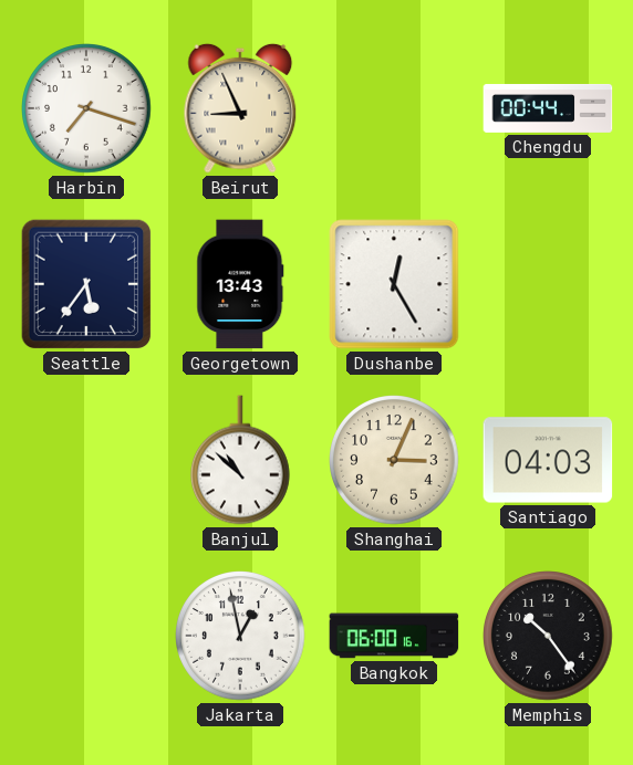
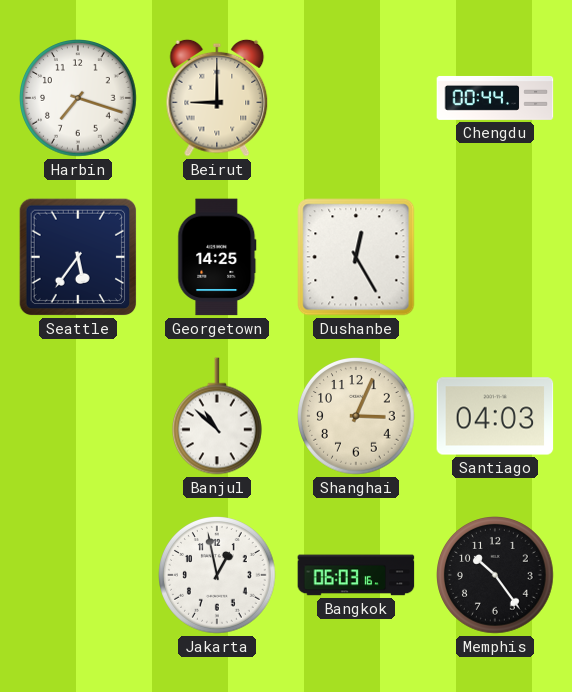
Beirut: 8:56 -> 9:00
Georgetown: 13:43 -> 14:25
Bangkok: 06:00 -> 06:03
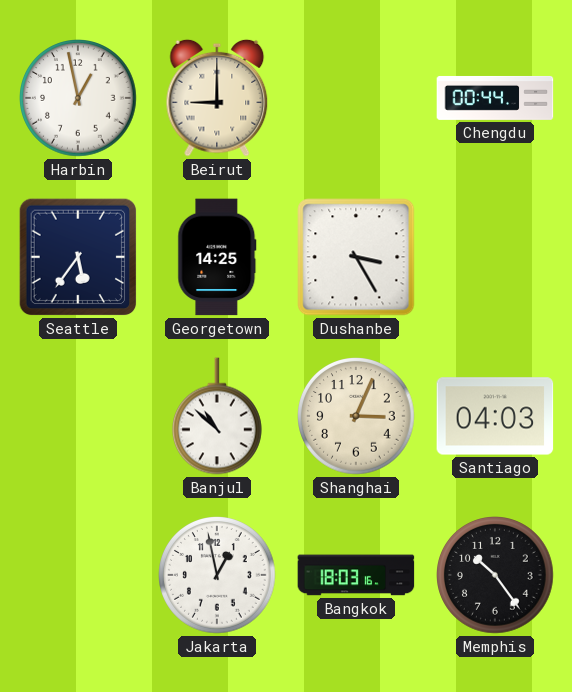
Harbin: 7:18 -> 12:58
Dushanbe: 12:25 -> 3:25
Bangkok: 06:03 -> 18:03
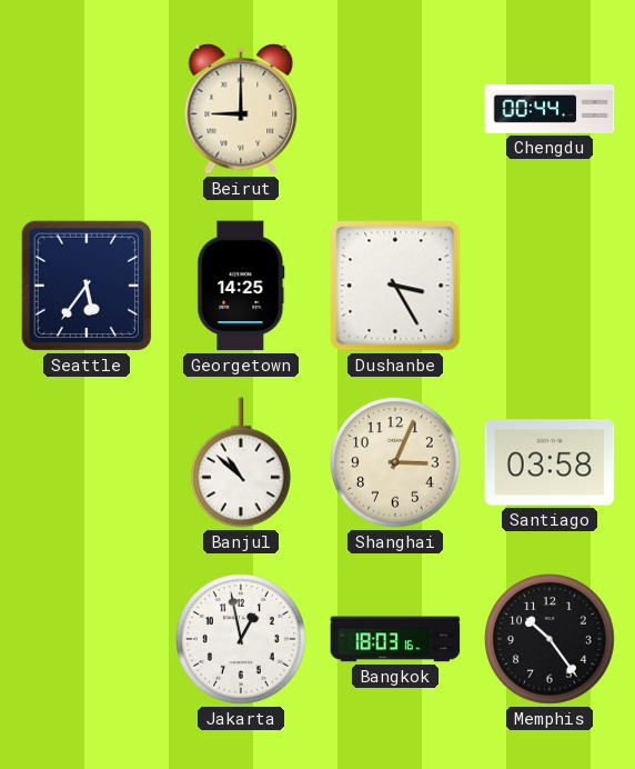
Harbin: 12:58 -> none
Santiago: 04:03 -> 03:58
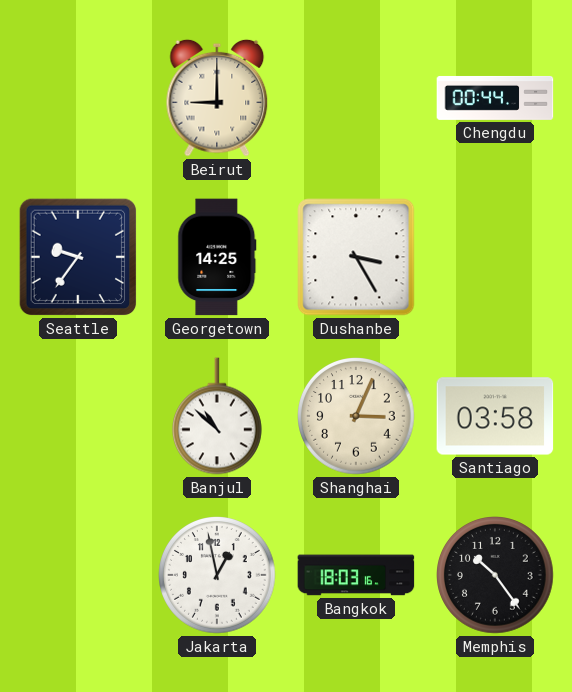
Seattle: 5:36 -> 9:36
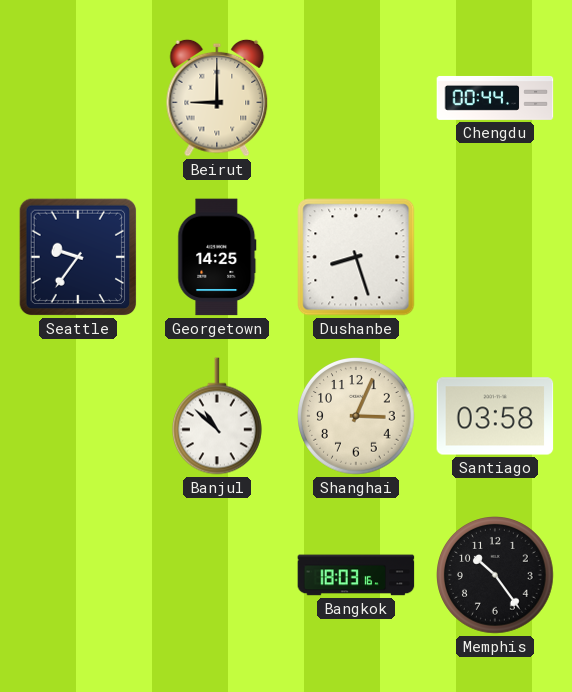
Dushanbe: 3:25 -> 8:27
Jakarta: 12:58 -> none
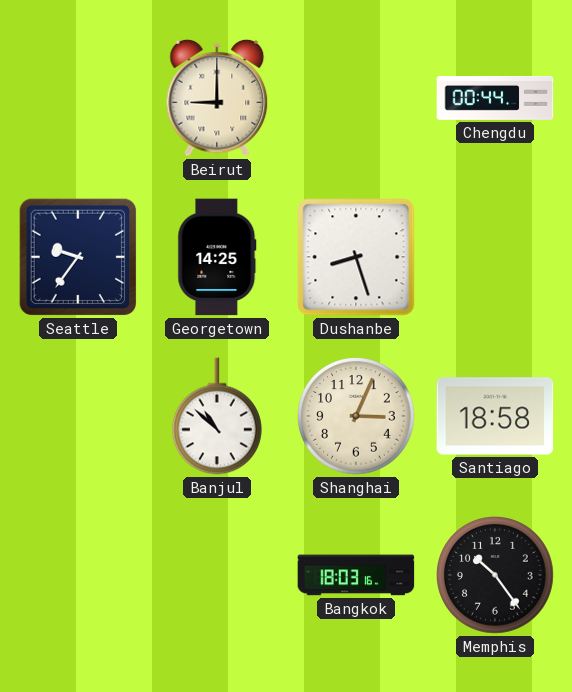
Santiago: 03:58 -> 18:58
